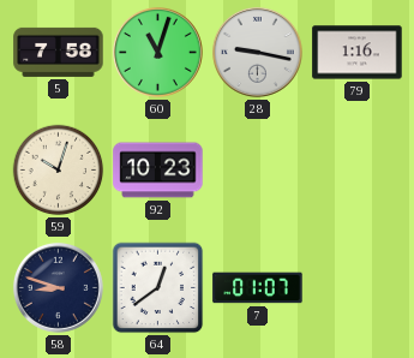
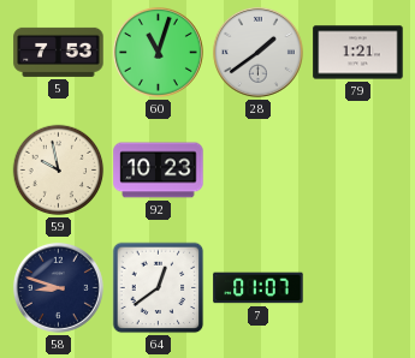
5: 7:58 -> 7:53
28: 9:17 -> 1:39
79: 1:16 -> 1:21
59: 10:03 -> 9:58
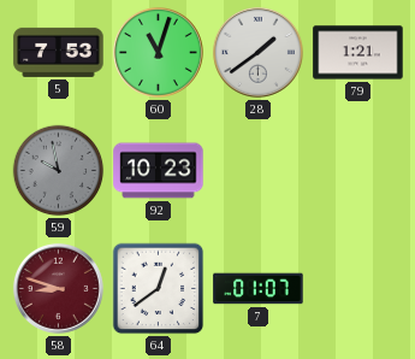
59 dial: cream -> grey
58 dial: navy -> burgundy
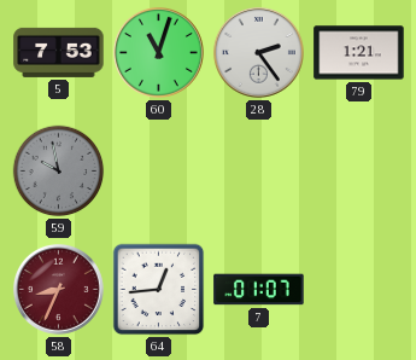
28: 1:39 -> 2:24
92: 10:23 -> none
58: 8:48 -> 8:34
64: 12:39 -> 12:44
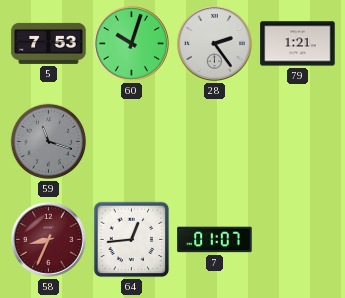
60: 11:03 -> 10:03
59: 9:58 -> 11:18
